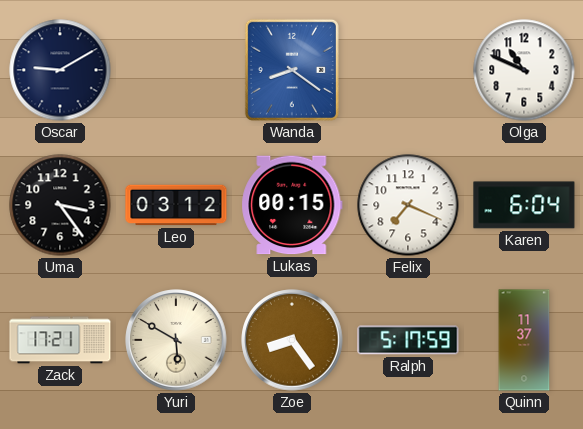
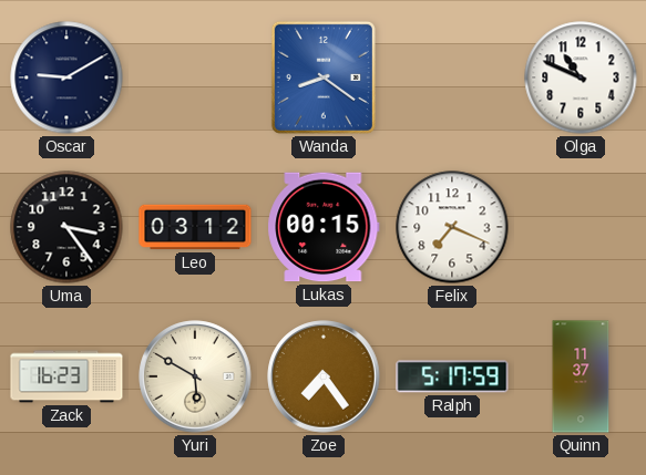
Karen: 6:04 -> none
Zack: 17:21 -> 16:23
Zoe: 8:24 -> 7:24
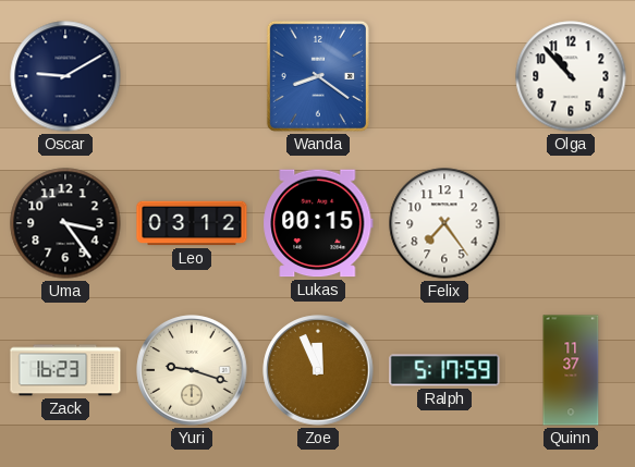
Olga: 10:49 -> 10:53
Felix: 7:19 -> 7:24
Yuri: 5:50 -> 9:18
Zoe: 7:24 -> 11:56
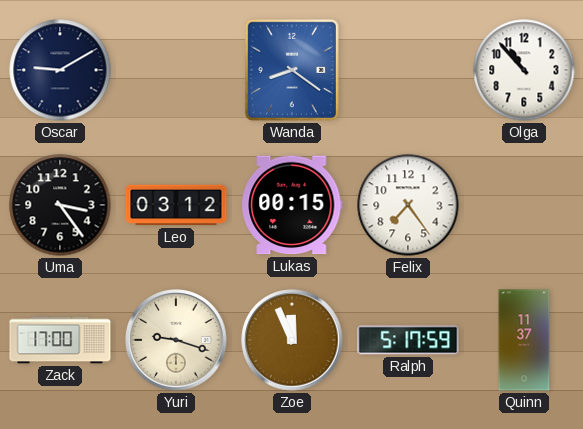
Zack: 16:23 -> 17:00
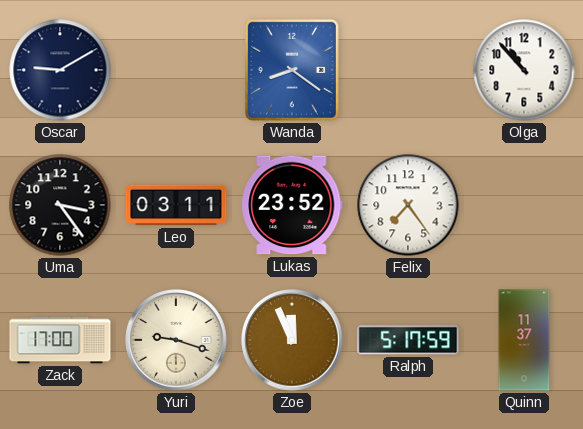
Leo: 03:12 -> 03:11
Lukas: 00:15 -> 23:52
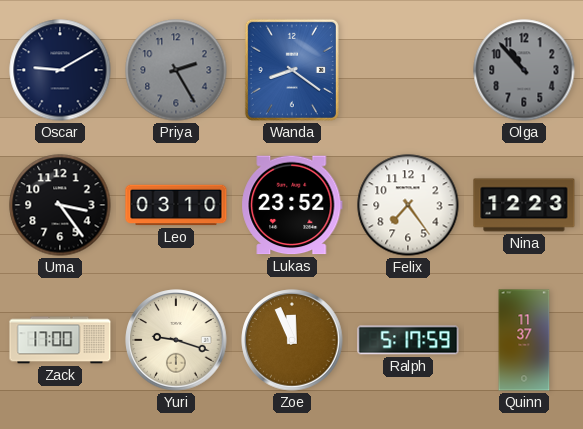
Priya: none -> 2:25
Olga dial: white -> grey
Leo: 03:11 -> 03:10
Nina: none -> 12:23
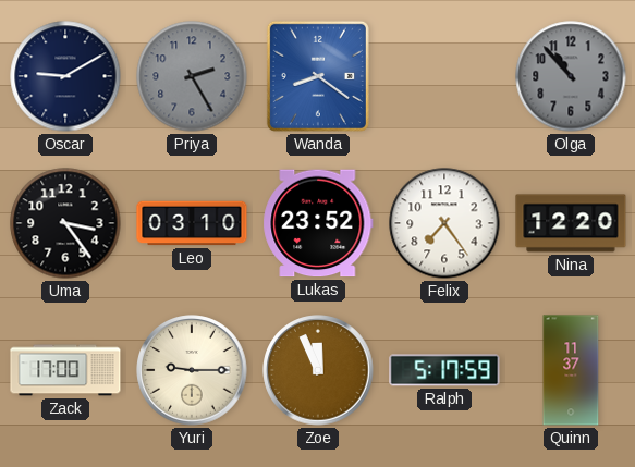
Nina: 12:23 -> 12:20
Yuri: 9:18 -> 9:15
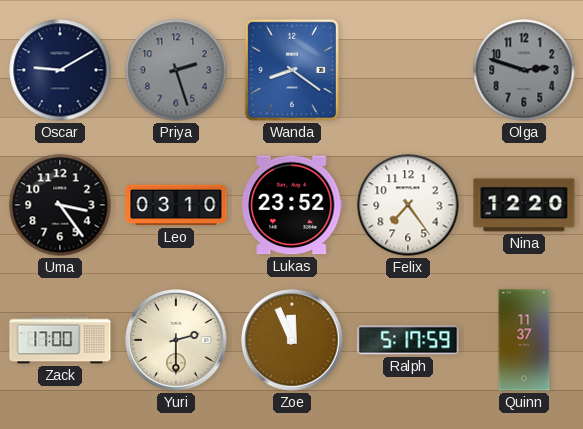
Priya: 2:25 -> 2:27
Olga: 10:53 -> 2:48
Yuri: 9:15 -> 2:30
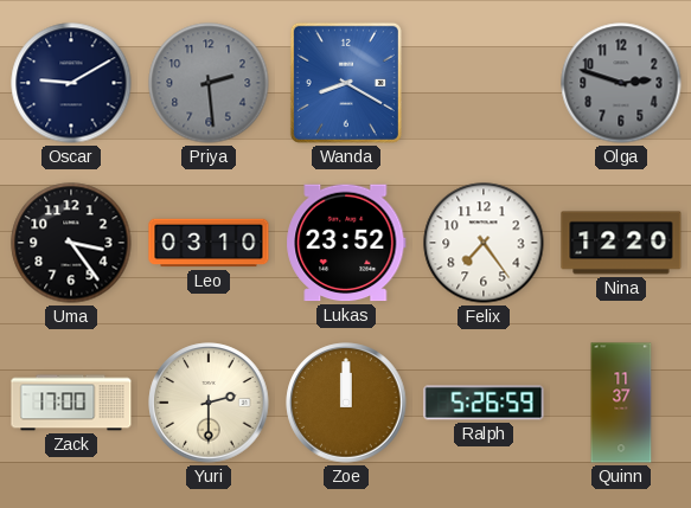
Priya: 2:27 -> 2:29
Wanda: 8:21 -> 8:20
Zoe: 11:56 -> 12:00
Ralph: 5:17 -> 5:26
